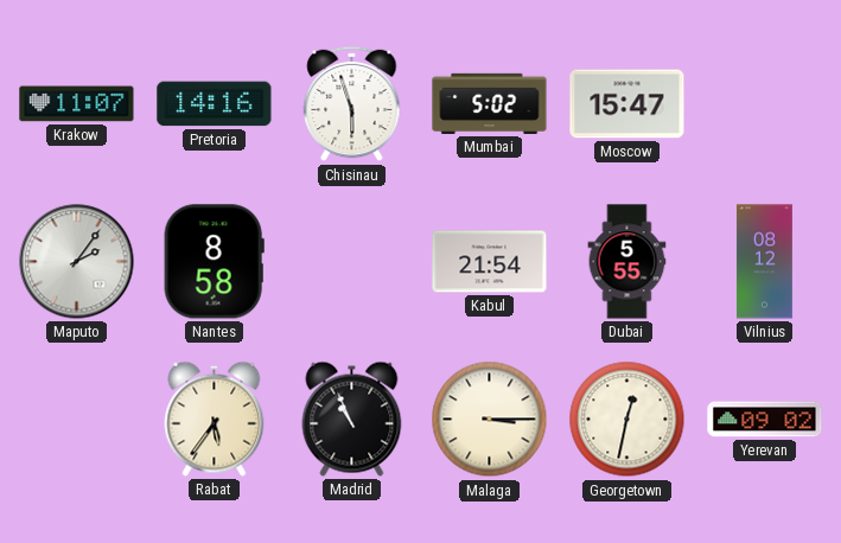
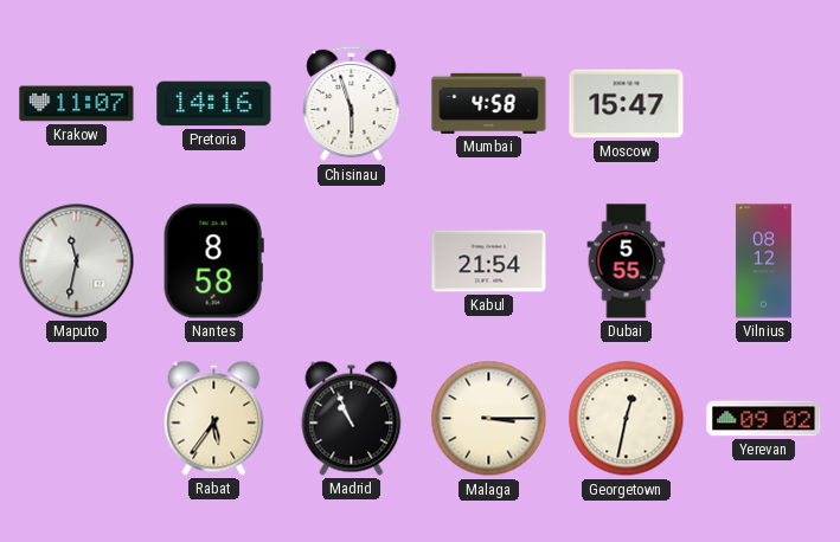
Mumbai: 5:02 -> 4:58
Maputo: 2:06 -> 11:32
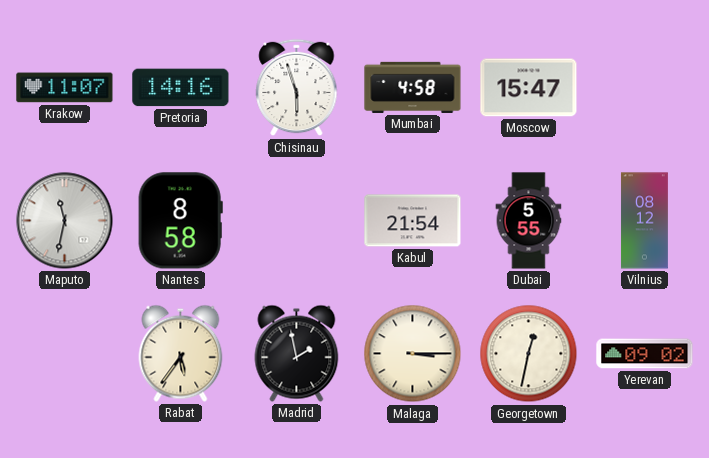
Madrid: 10:56 -> 1:58
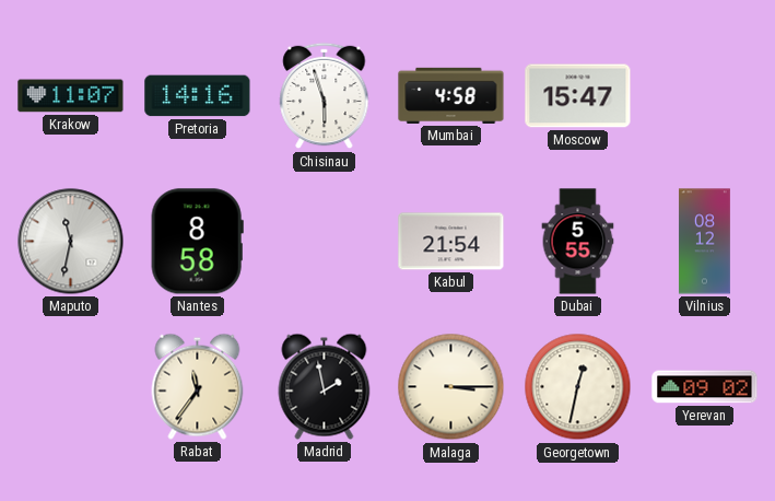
Rabat: 5:36 -> 11:36
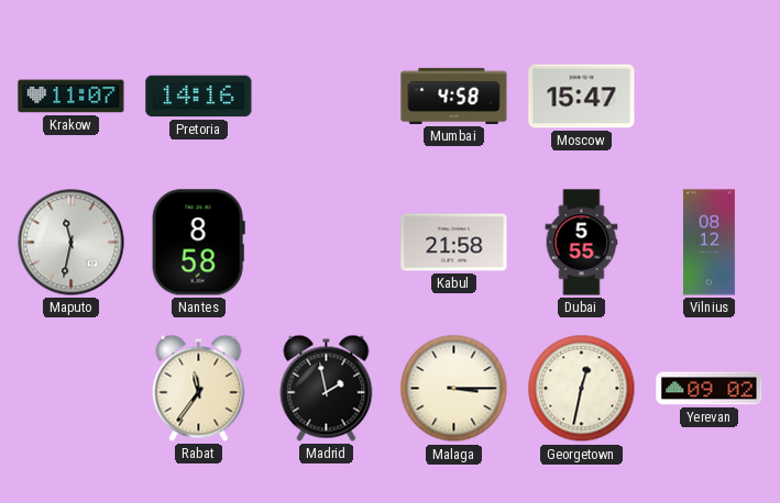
Chisinau: 5:57 -> none
Kabul: 21:54 -> 21:58
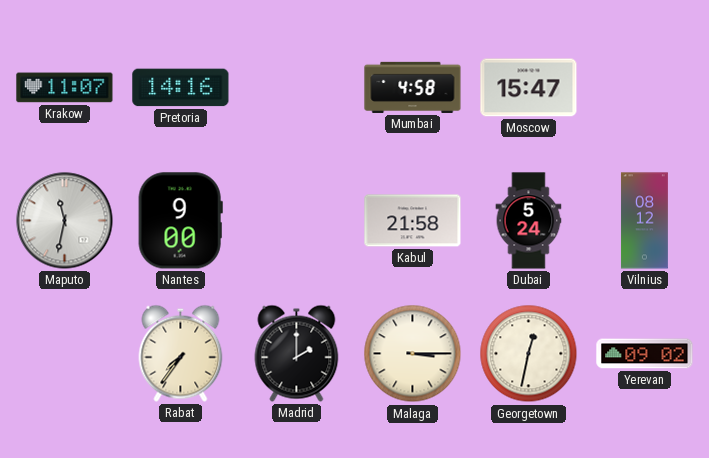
Nantes: 8:58 -> 9:00
Dubai: 5:55 -> 5:24
Rabat: 11:36 -> 7:36
Madrid: 1:58 -> 2:00
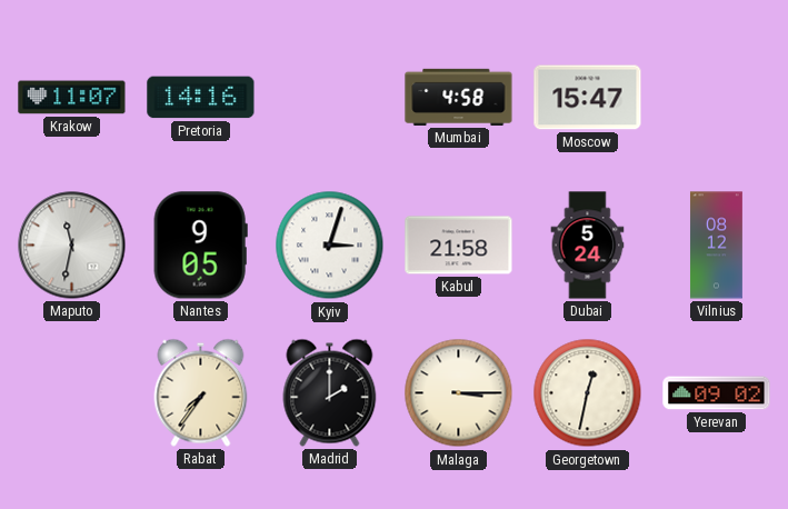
Nantes: 9:00 -> 9:05
Kyiv: none -> 3:03
